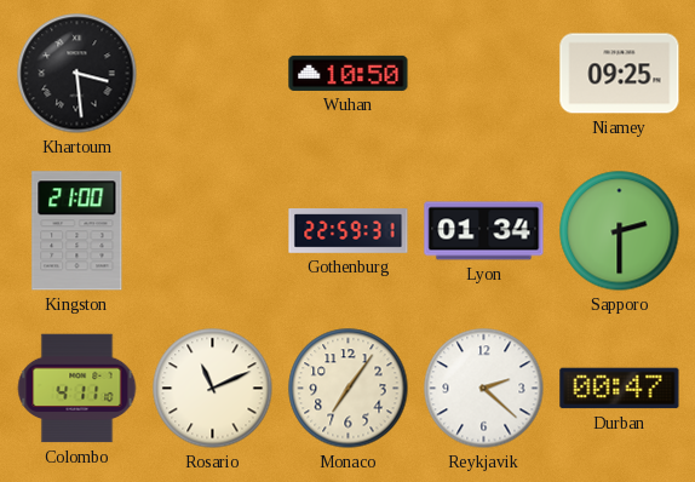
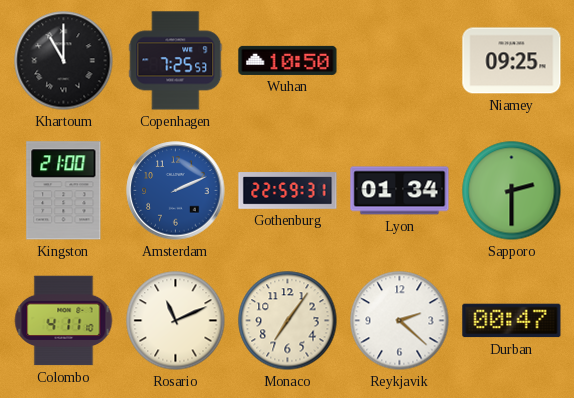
Khartoum: 3:29 -> 11:00
Copenhagen: none -> 7:25
Amsterdam: none -> 2:11
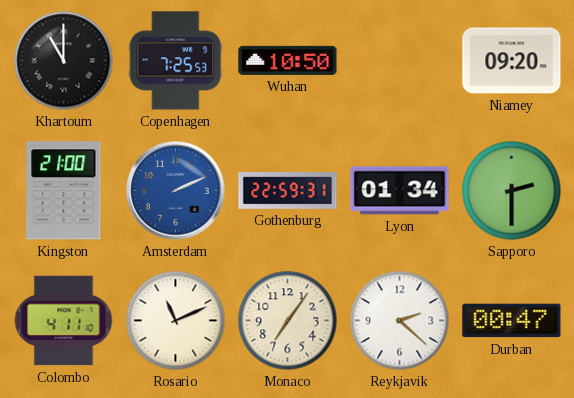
Niamey: 09:25 -> 09:20
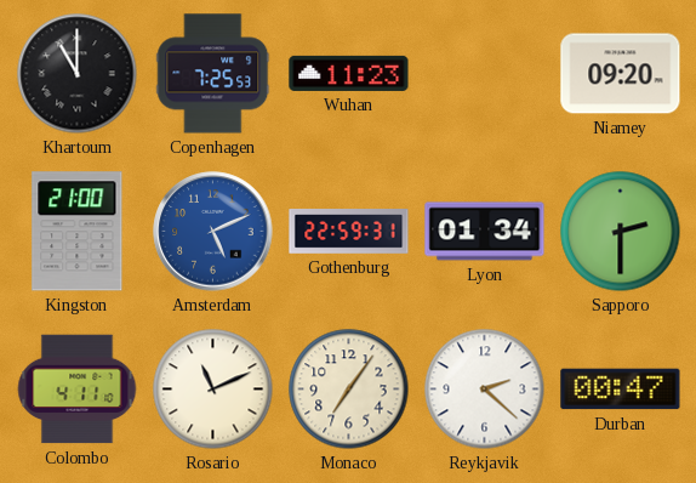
Wuhan: 10:50 -> 11:23
Amsterdam: 2:11 -> 5:11
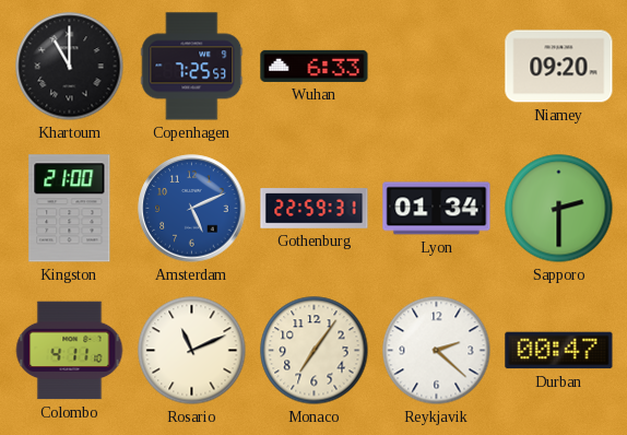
Wuhan: 11:23 -> 6:33
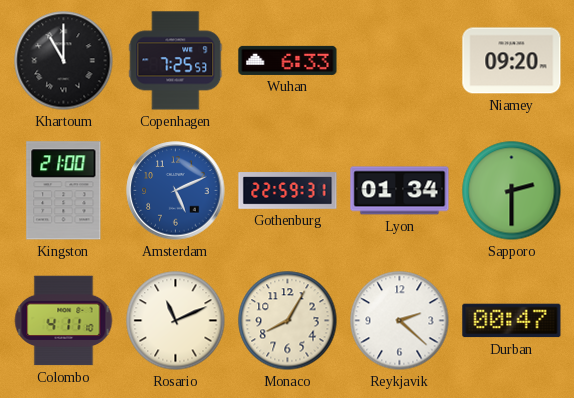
Monaco: 7:06 -> 8:05
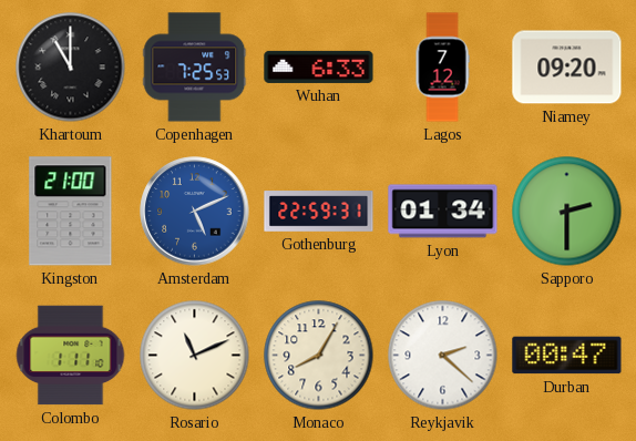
Lagos: none -> 7:12
Colombo: 4:11 -> 1:11
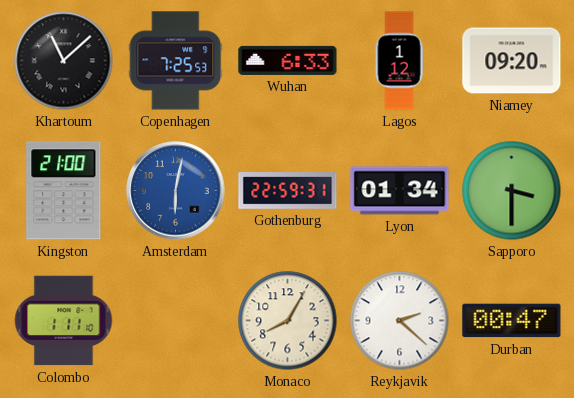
Khartoum: 11:00 -> 11:08
Lagos: 7:12 -> 1:12
Amsterdam: 5:11 -> 6:02
Sapporo: 2:30 -> 3:30
Rosario: 11:11 -> none
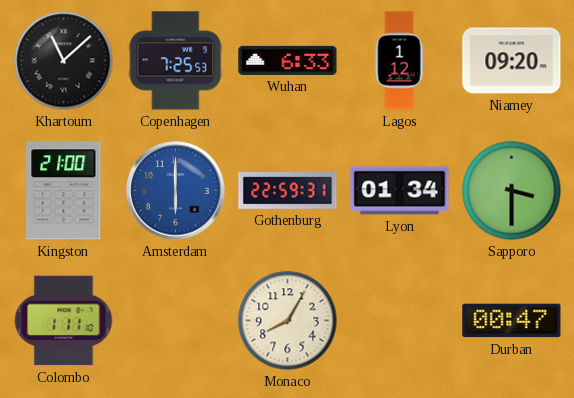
Amsterdam: 6:02 -> 6:00
Reykjavik: 2:22 -> none
